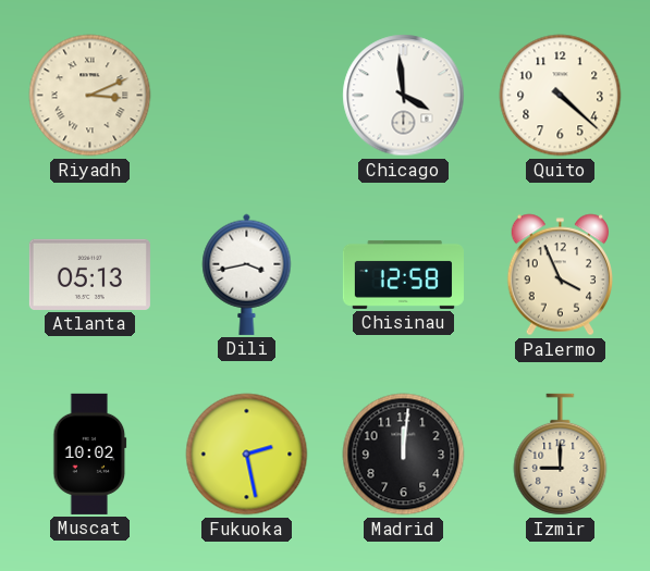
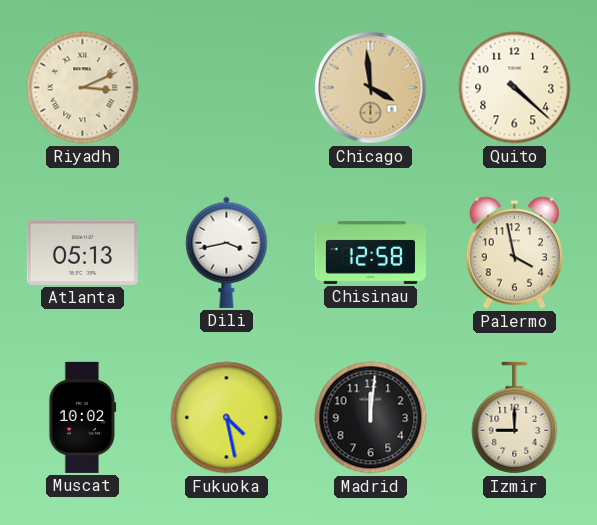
Chicago dial: white -> champagne
Palermo: 3:56 -> 3:58
Fukuoka: 2:28 -> 4:28
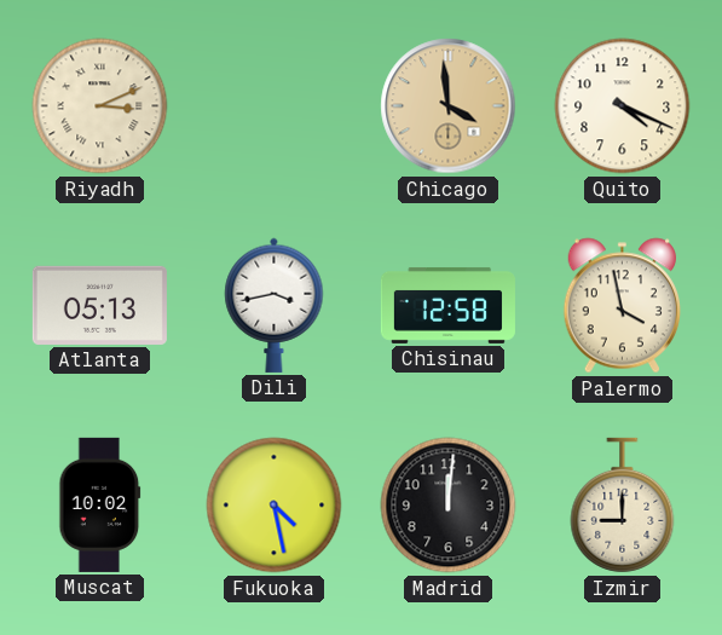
Quito: 4:22 -> 4:19
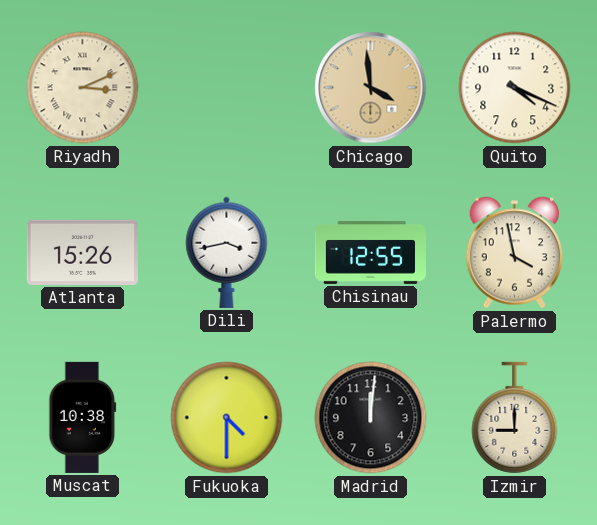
Atlanta: 05:13 -> 15:26
Chisinau: 12:58 -> 12:55
Muscat: 10:02 -> 10:38
Fukuoka: 4:28 -> 4:30
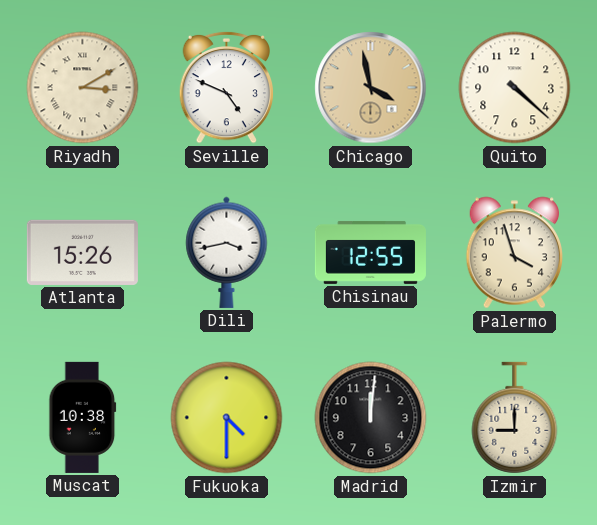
Riyadh: 3:11 -> 3:10
Seville: none -> 4:49
Chicago: 3:59 -> 3:58
Quito: 4:19 -> 4:22
Palermo: 3:58 -> 3:57
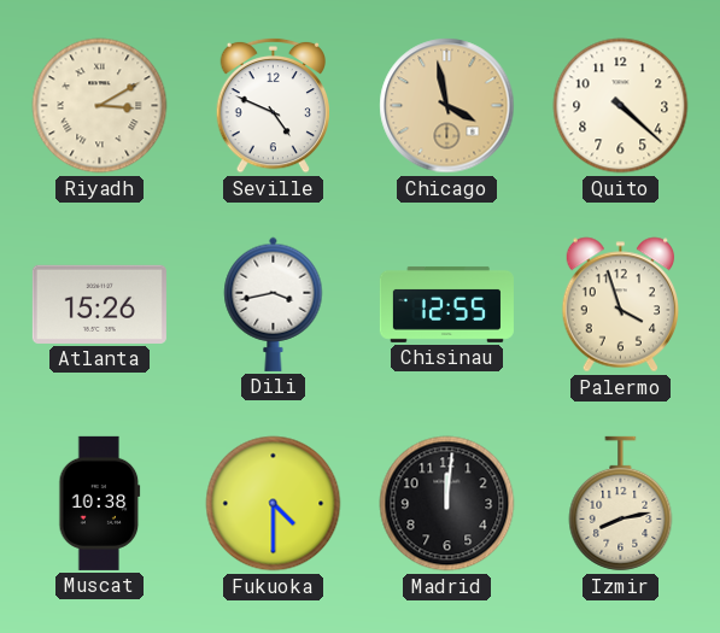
Izmir: 9:00 -> 8:13
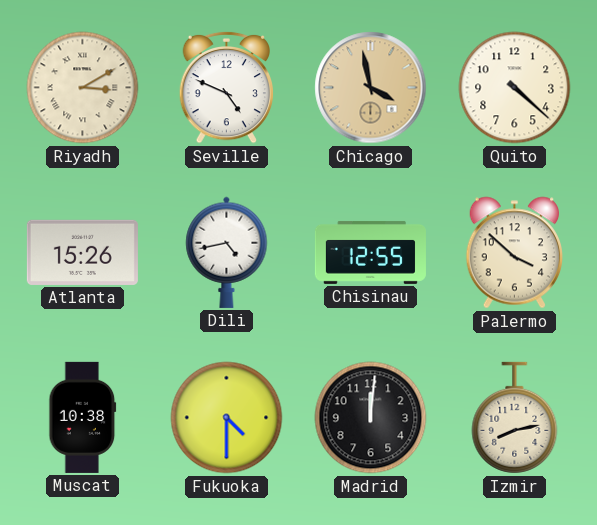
Dili: 3:43 -> 4:43
Palermo: 3:57 -> 3:52
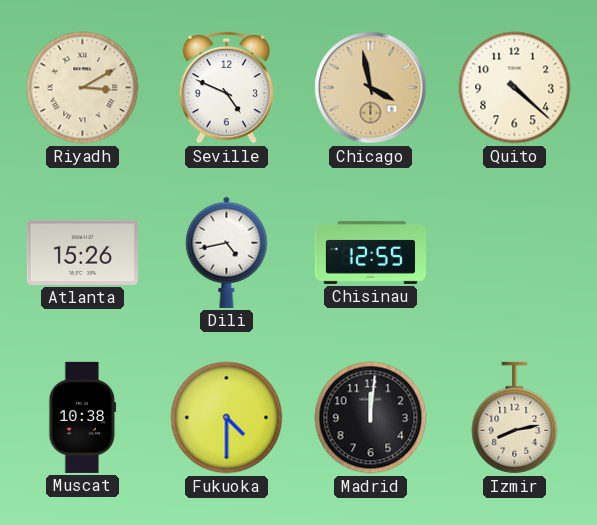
Palermo: 3:52 -> none
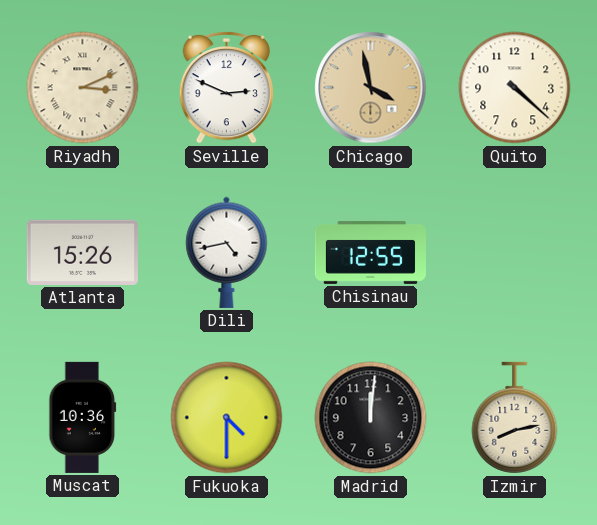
Riyadh: 3:10 -> 3:11
Seville: 4:49 -> 2:49
Muscat: 10:38 -> 10:36
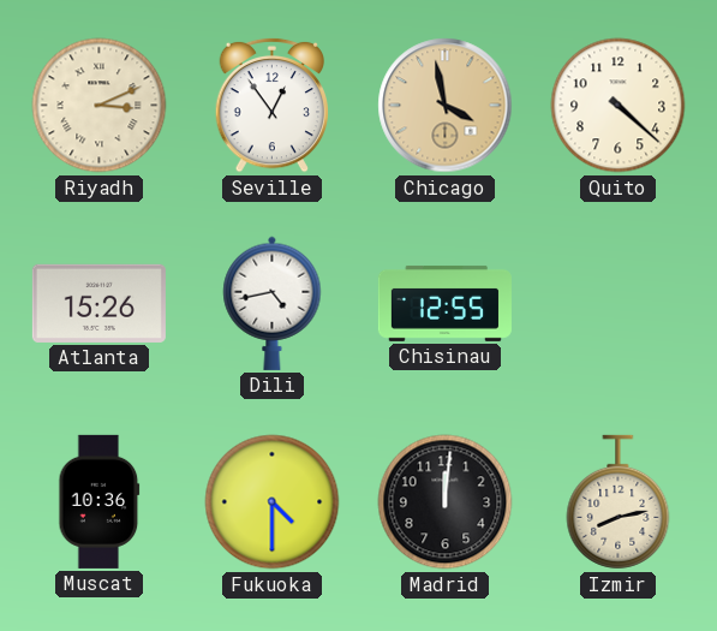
Seville: 2:49 -> 12:54
